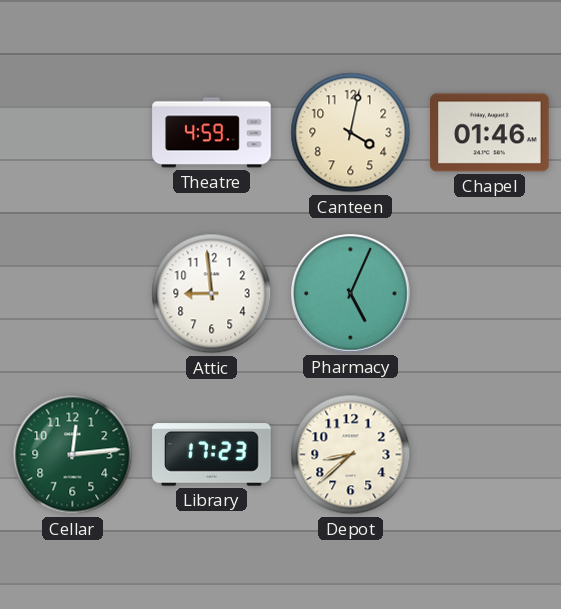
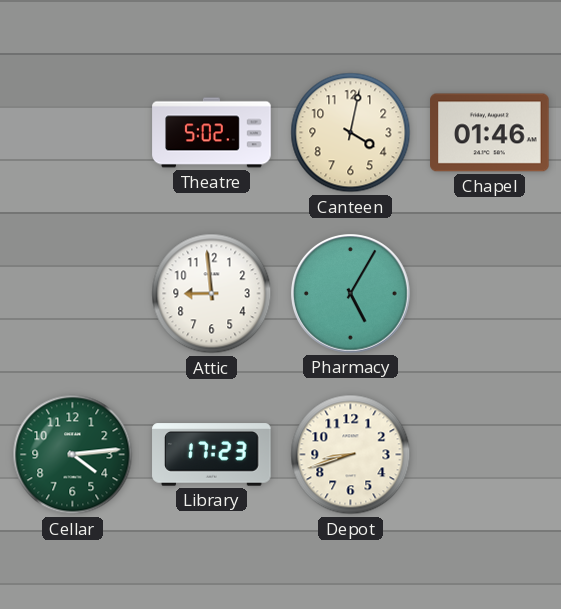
Theatre: 4:59 -> 5:02
Pharmacy: 5:04 -> 5:05
Cellar: 12:14 -> 4:14
Depot: 8:38 -> 8:42
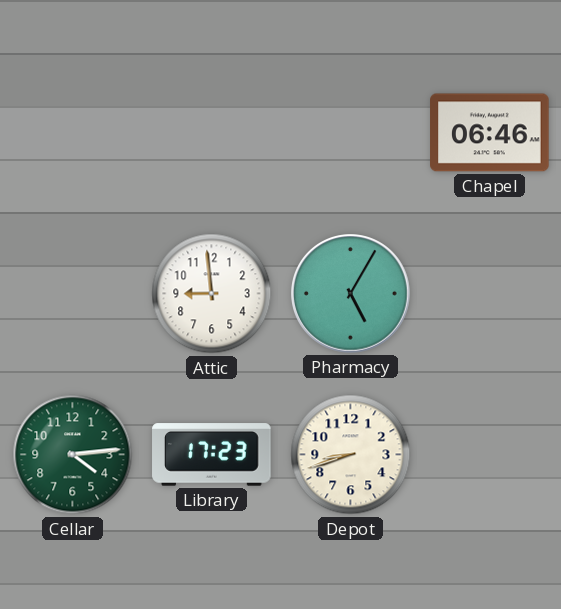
Theatre: 5:02 -> none
Canteen: 4:02 -> none
Chapel: 01:46 -> 06:46
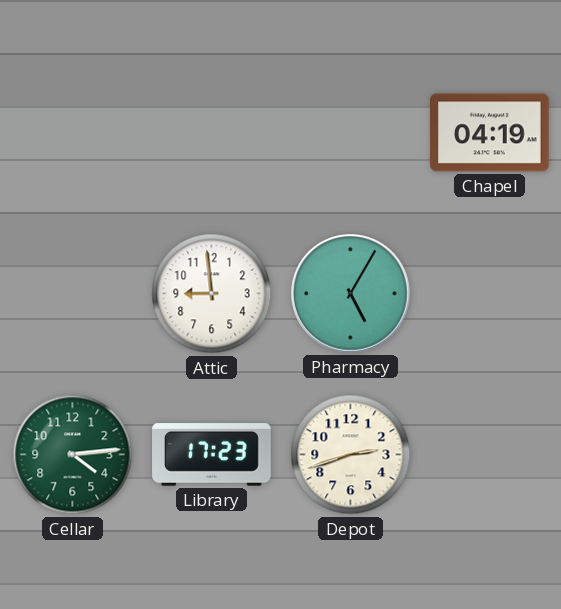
Chapel: 06:46 -> 04:19
Depot: 8:42 -> 2:42
